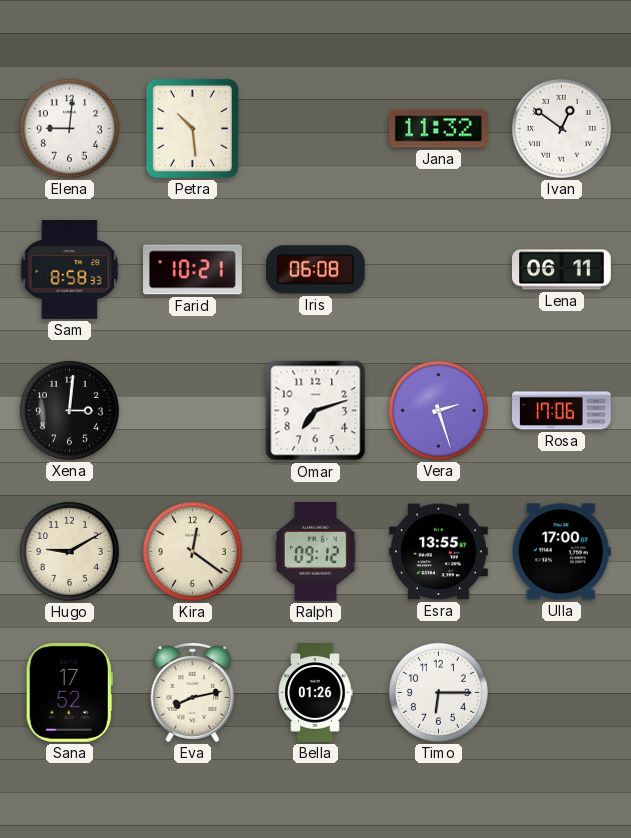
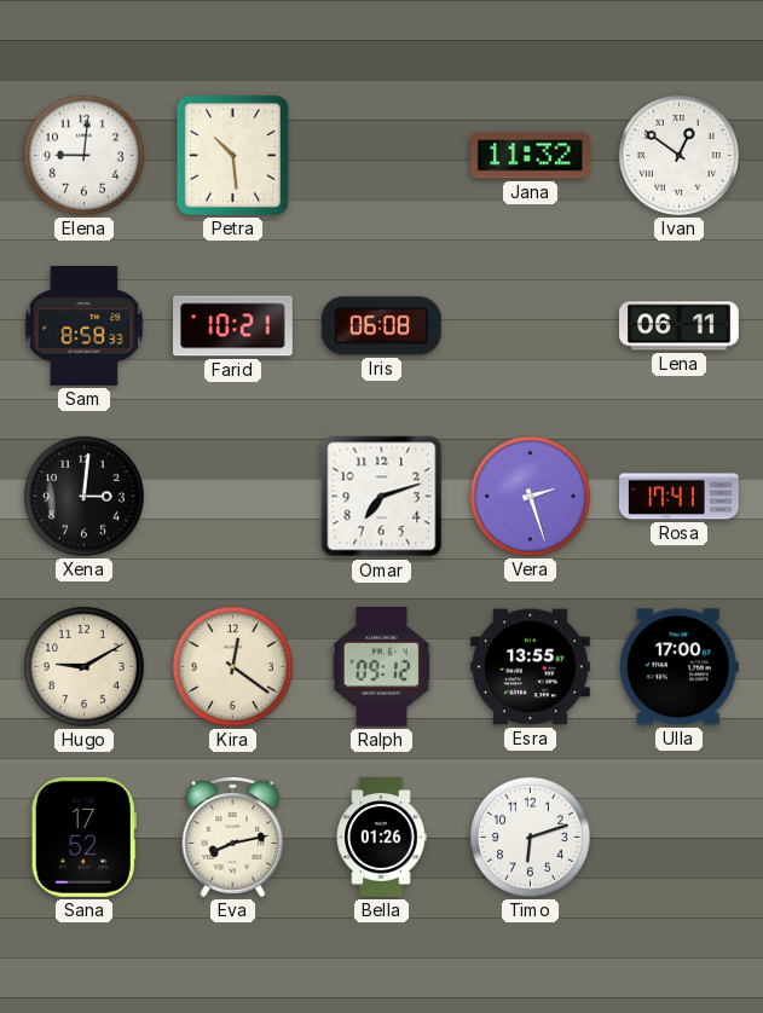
Rosa: 17:06 -> 17:41
Timo: 6:15 -> 6:12
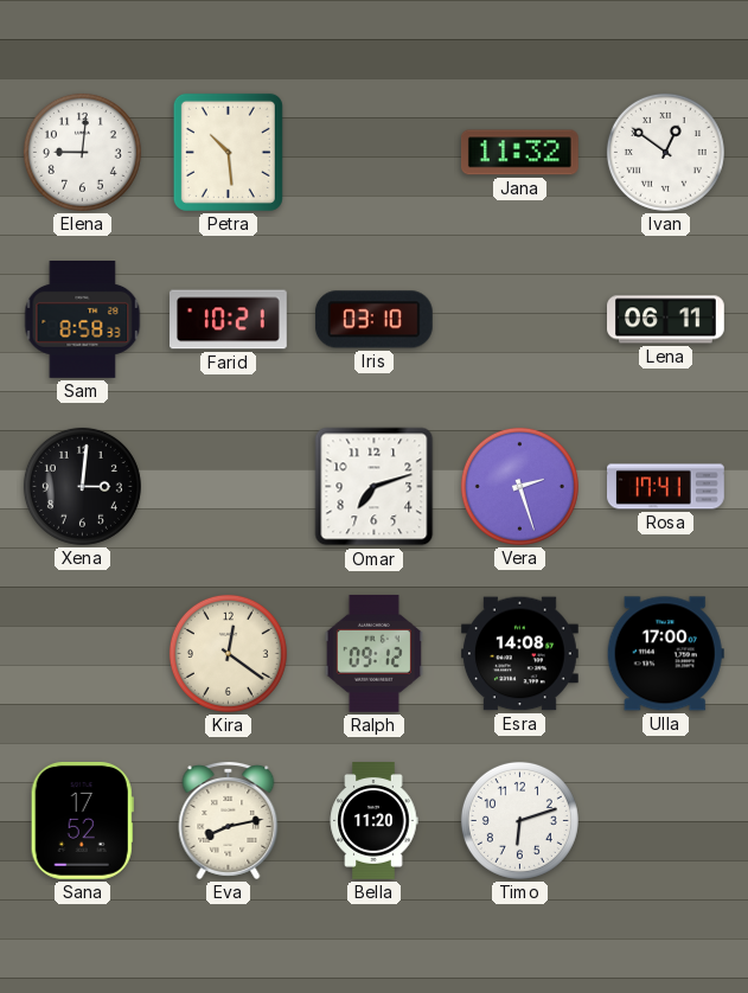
Iris: 06:08 -> 03:10
Hugo: 9:10 -> none
Esra: 13:55 -> 14:08
Bella: 01:26 -> 11:20
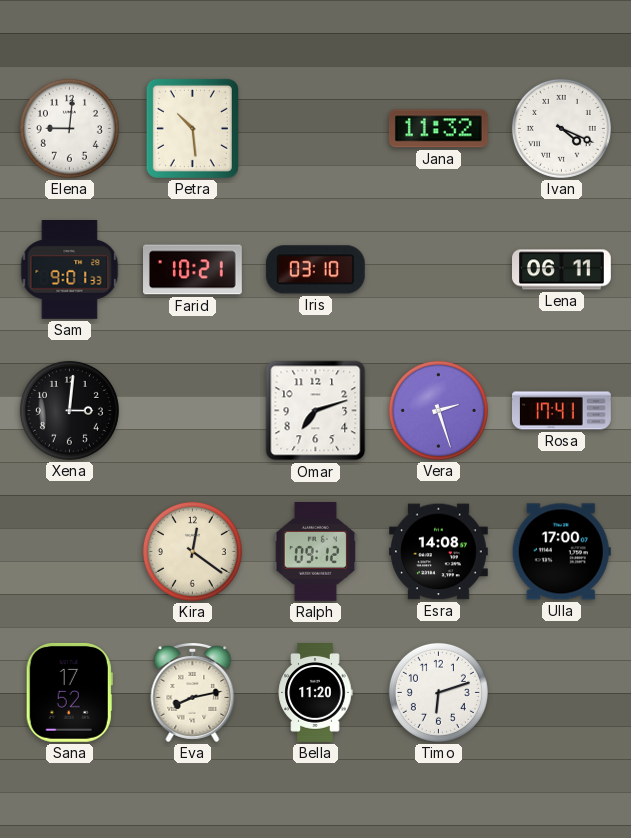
Ivan: 12:51 -> 4:19
Sam: 8:58 -> 9:01
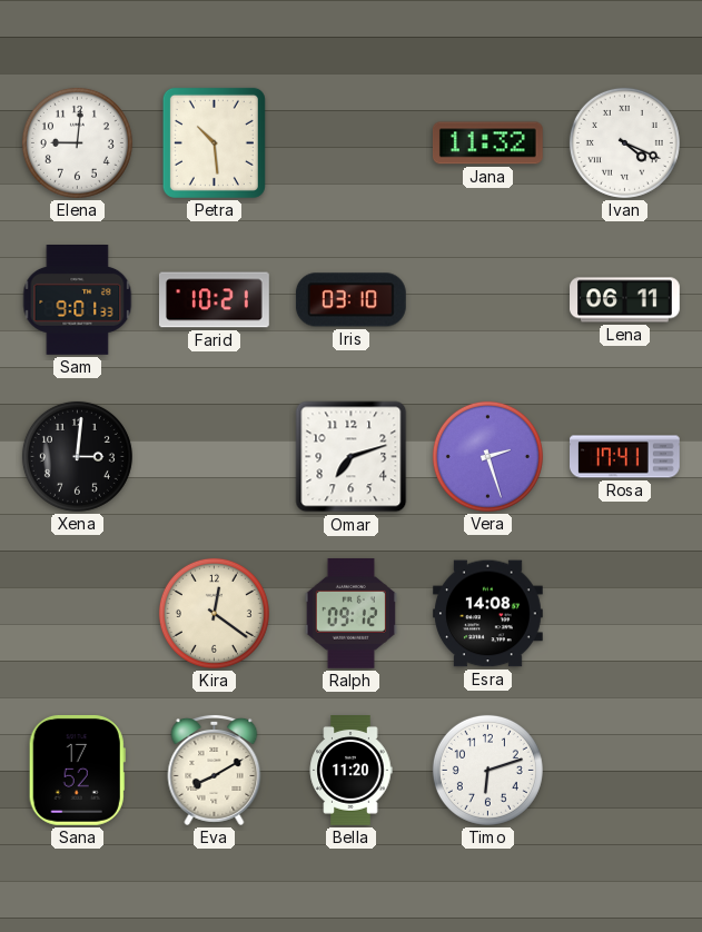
Ulla: 17:00 -> none
Eva: 8:13 -> 8:10
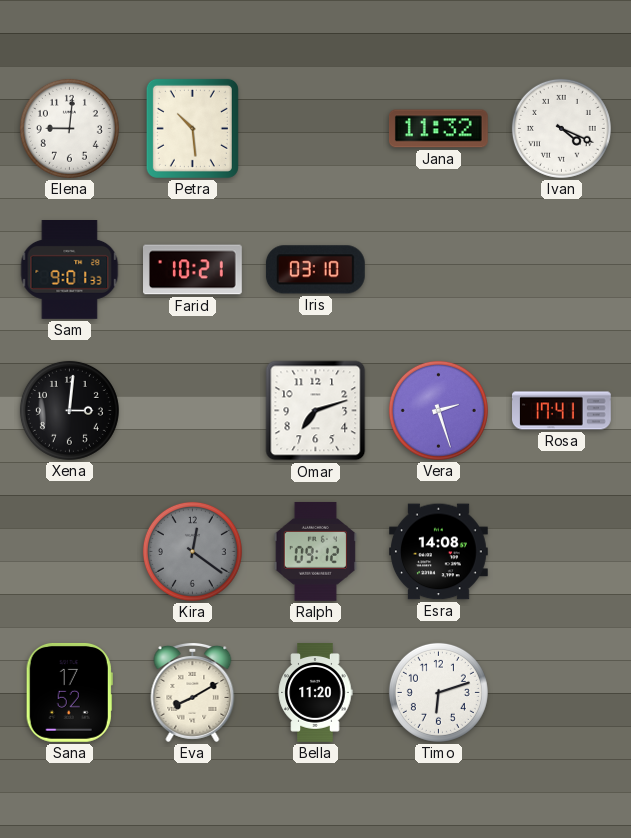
Lena: 06:11 -> none
Kira dial: cream -> grey
